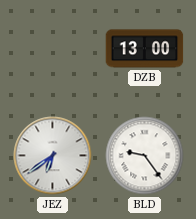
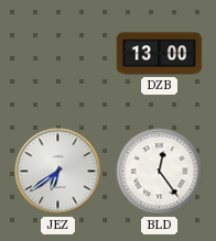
BLD: 9:24 -> 12:24
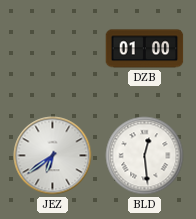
DZB: 13:00 -> 01:00
BLD: 12:24 -> 12:29
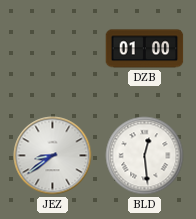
JEZ: 6:39 -> 8:39
